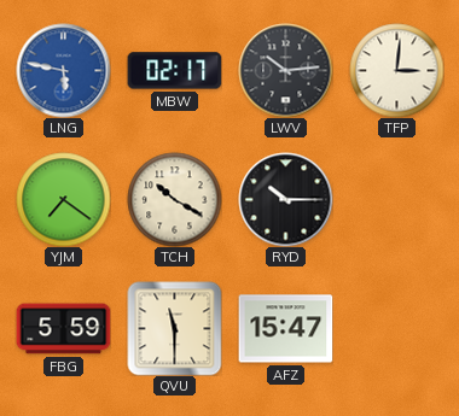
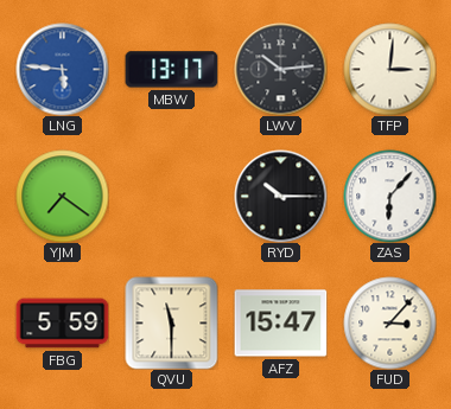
LNG: 5:47 -> 5:46
MBW: 02:17 -> 13:17
TCH: 10:20 -> none
ZAS: none -> 6:07
FUD: none -> 3:07
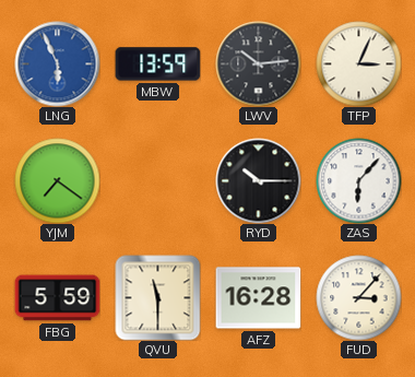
LNG: 5:46 -> 5:56
MBW: 13:17 -> 13:59
TFP: 3:01 -> 3:04
AFZ: 15:47 -> 16:28
